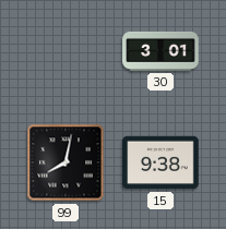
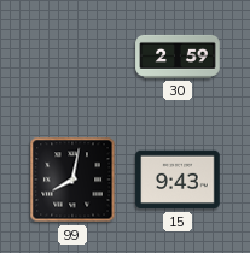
30: 3:01 -> 2:59
15: 9:38 -> 9:43
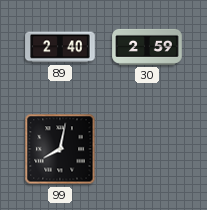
89: none -> 2:40
15: 9:43 -> none
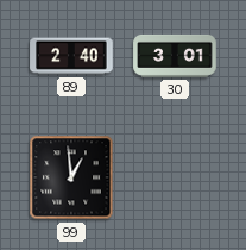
30: 2:59 -> 3:01
99: 8:02 -> 12:59
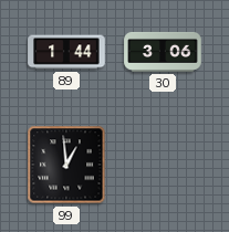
89: 2:40 -> 1:44
30: 3:01 -> 3:06
